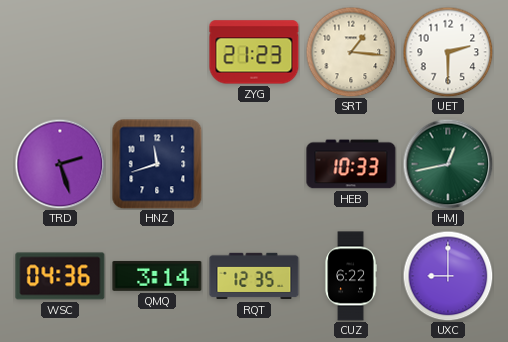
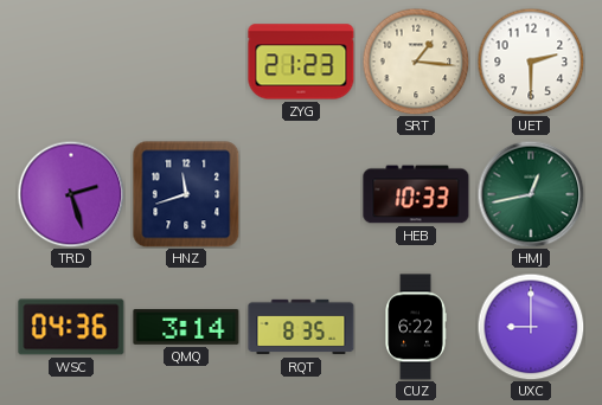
RQT: 12:35 -> 8:35
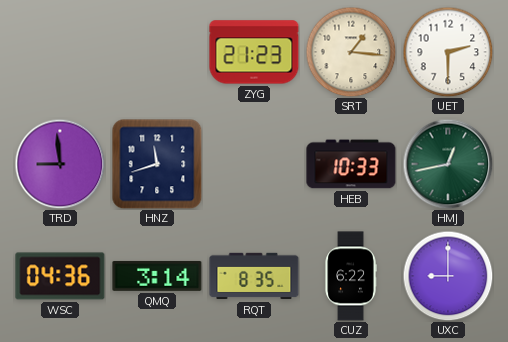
TRD: 2:27 -> 8:59
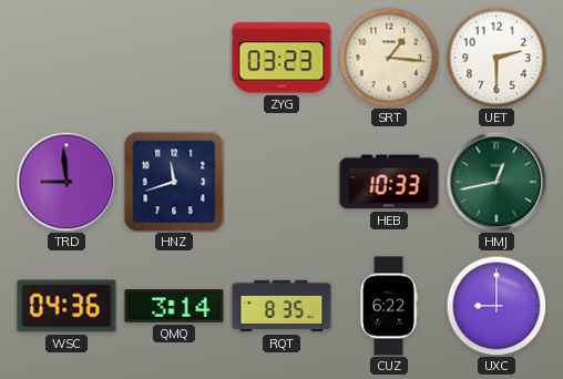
ZYG: 21:23 -> 03:23
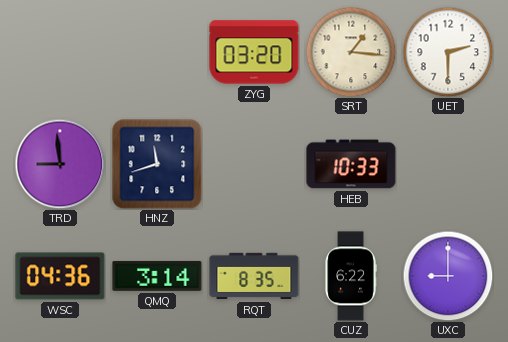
ZYG: 03:23 -> 03:20
HMJ: 12:43 -> none
